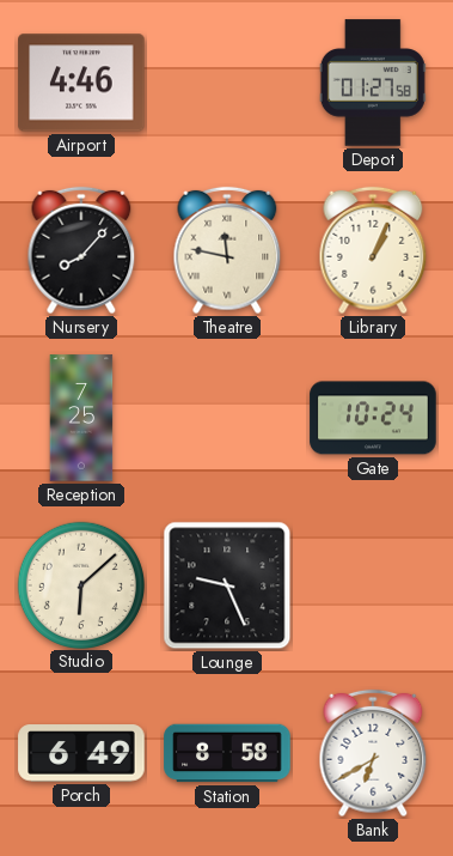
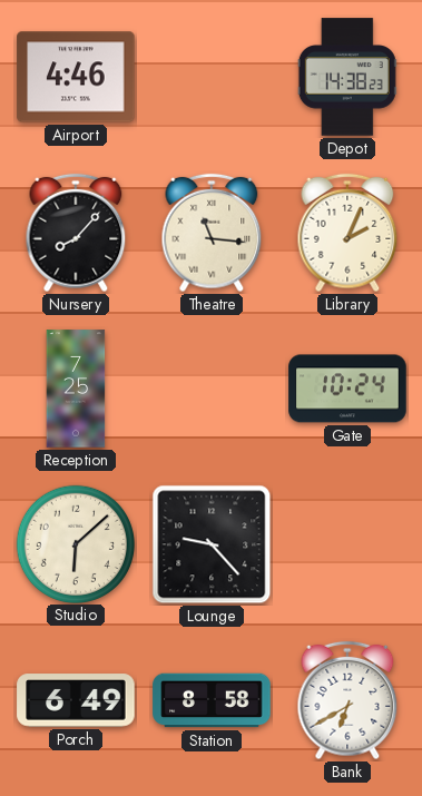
Depot: 01:27 -> 14:38
Theatre: 11:47 -> 11:16
Library: 1:04 -> 2:04
Lounge: 9:26 -> 9:23
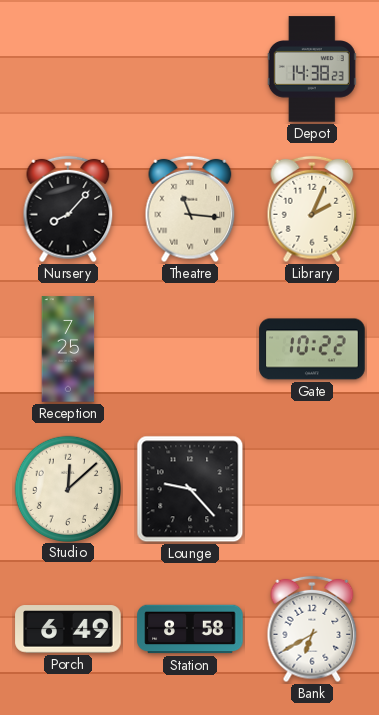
Airport: 4:46 -> none
Gate: 10:24 -> 10:22
Studio: 6:08 -> 12:08
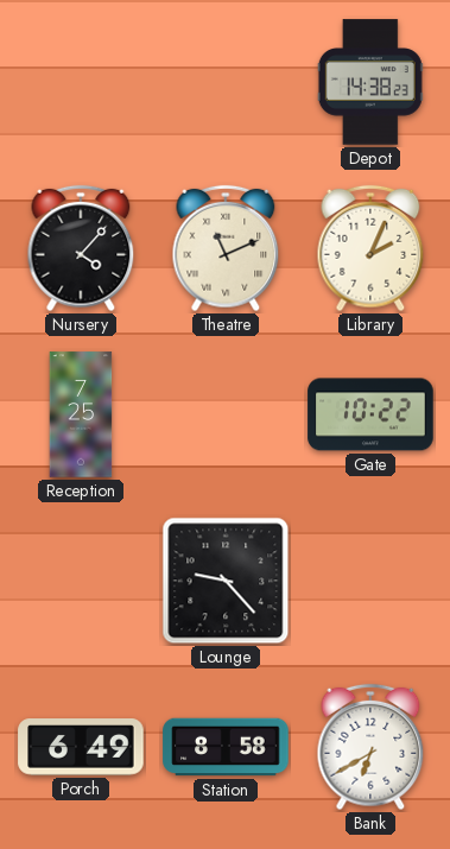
Nursery: 8:07 -> 4:07
Theatre: 11:16 -> 11:11
Studio: 12:08 -> none
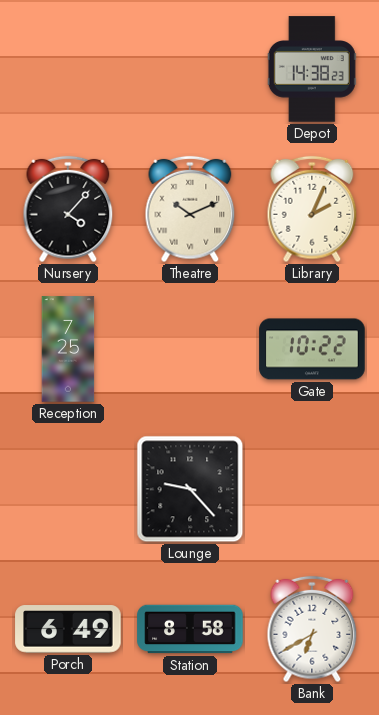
Theatre: 11:11 -> 10:11
